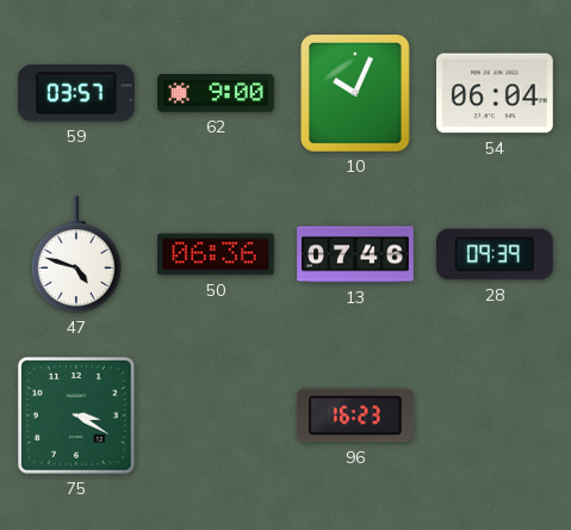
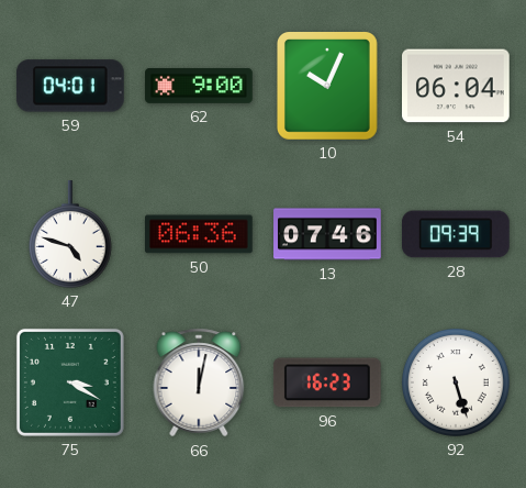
59: 03:57 -> 04:01
66: none -> 12:02
92: none -> 5:27
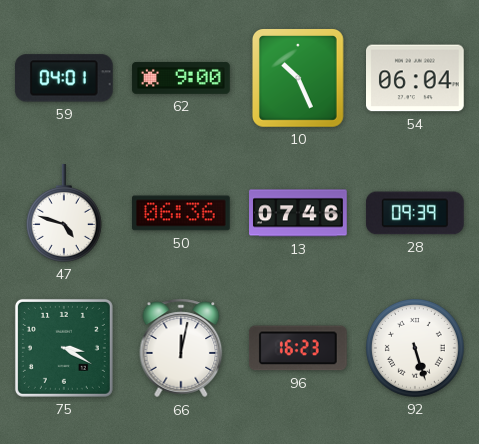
10: 10:04 -> 10:26
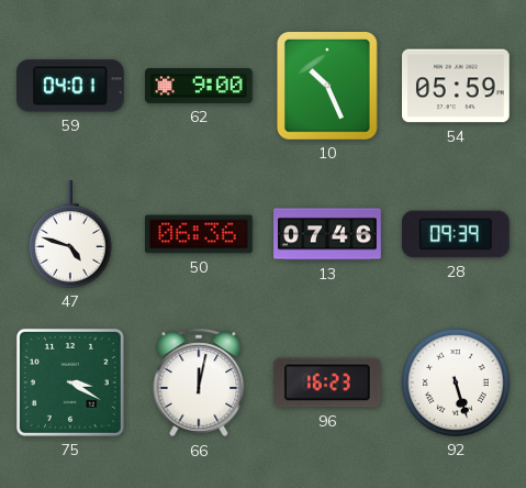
54: 06:04 -> 05:59
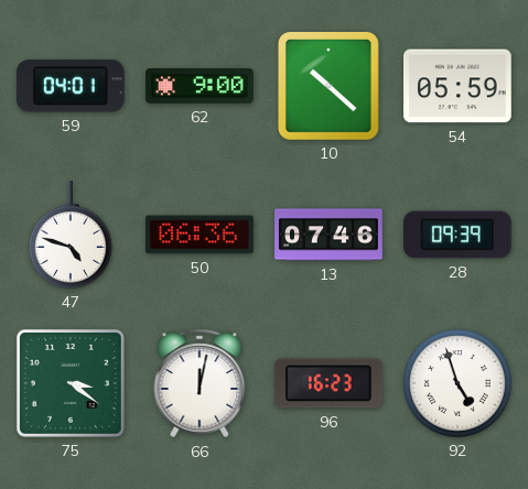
10: 10:26 -> 10:22
75: 3:20 -> 3:21
92: 5:27 -> 4:57
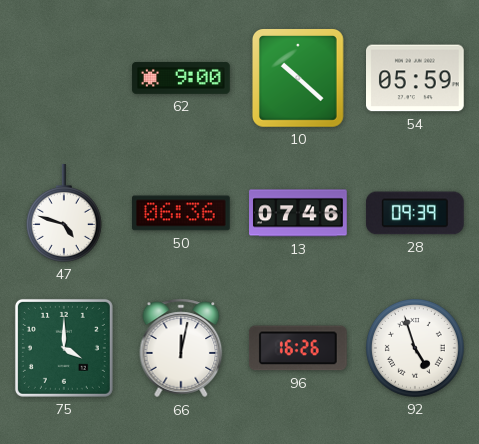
59: 04:01 -> none
75: 3:21 -> 4:00
96: 16:23 -> 16:26
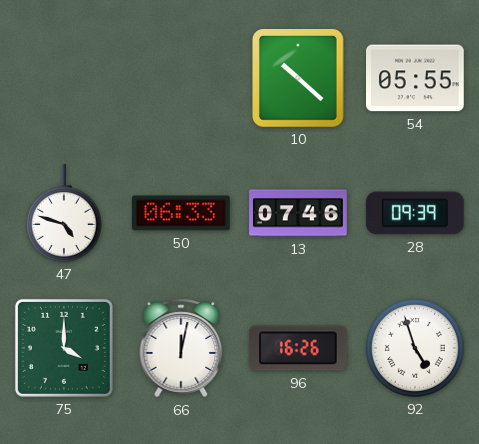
62: 9:00 -> none
54: 05:59 -> 05:55
50: 06:36 -> 06:33
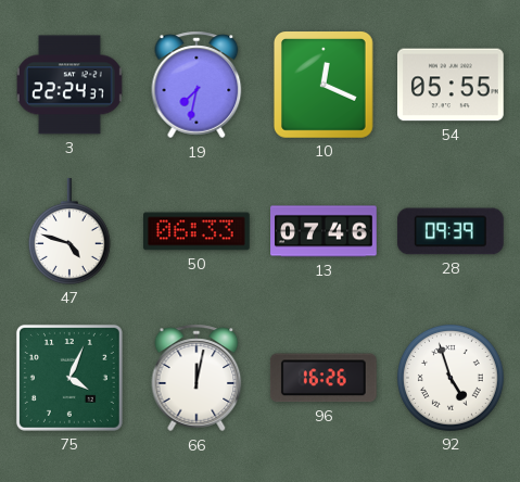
3: none -> 22:24
19: none -> 7:32
10: 10:22 -> 12:19
75: 4:00 -> 4:04
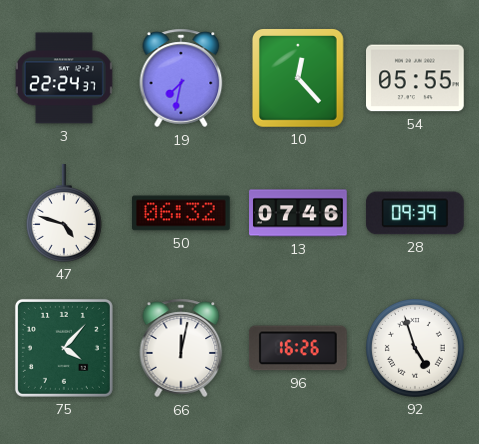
10: 12:19 -> 12:23
50: 06:33 -> 06:32
75: 4:04 -> 4:07
